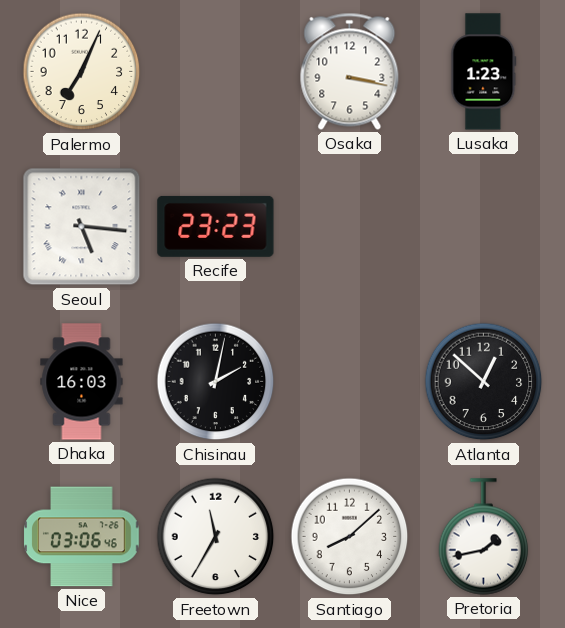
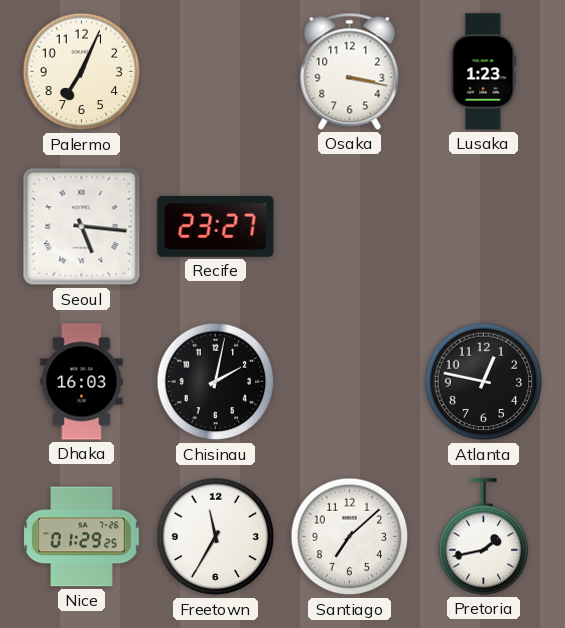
Recife: 23:23 -> 23:27
Atlanta: 12:52 -> 12:47
Nice: 03:06 -> 01:29
Santiago: 8:08 -> 7:08
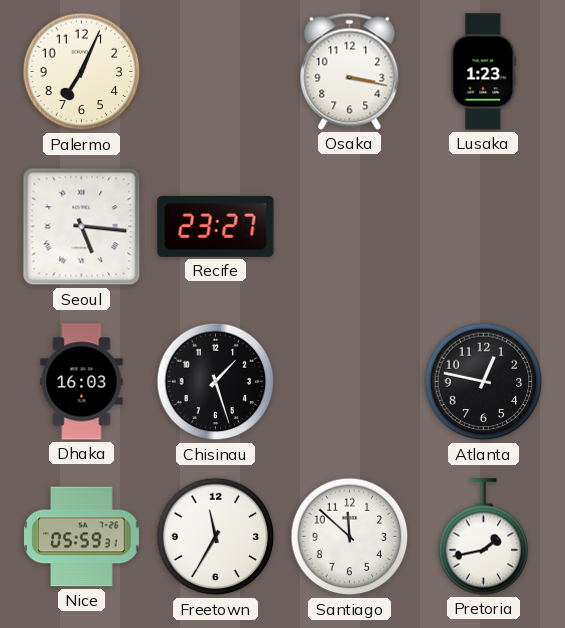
Chisinau: 2:02 -> 1:27
Nice: 01:29 -> 05:59
Santiago: 7:08 -> 11:52
